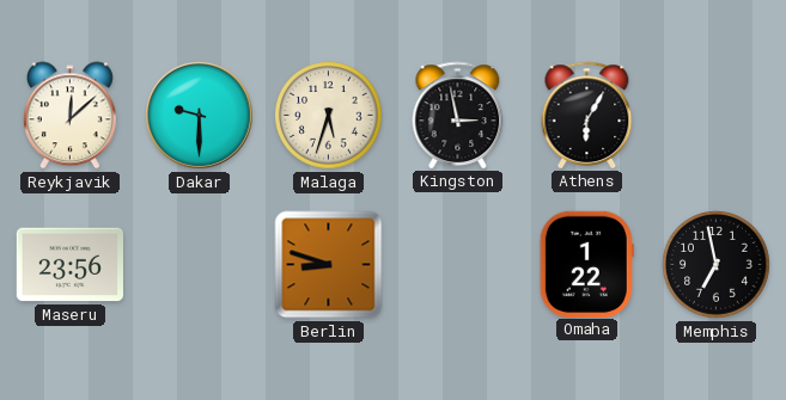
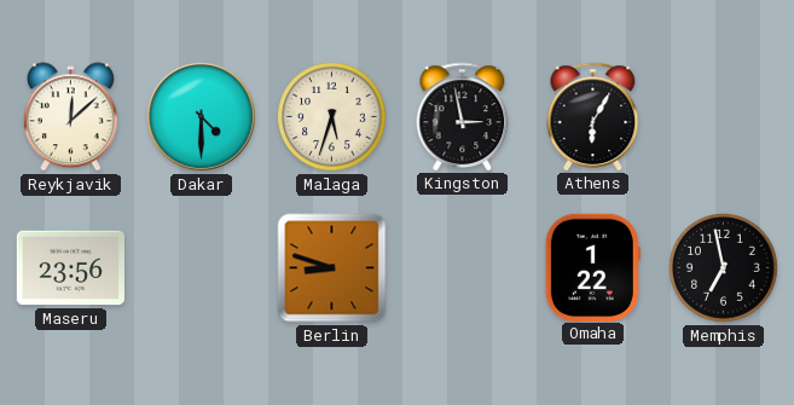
Dakar: 9:30 -> 4:30
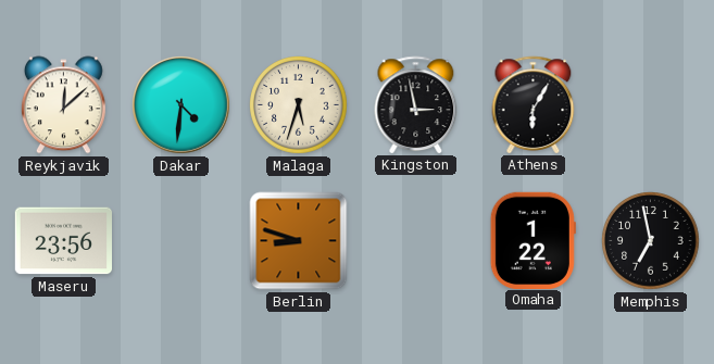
Dakar: 4:30 -> 4:31
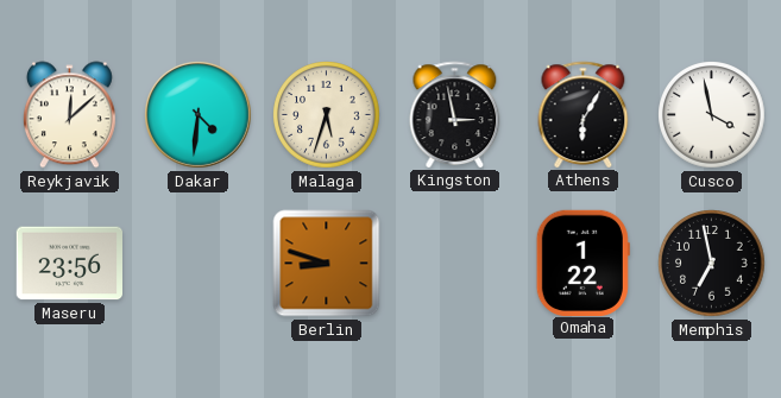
Cusco: none -> 3:58
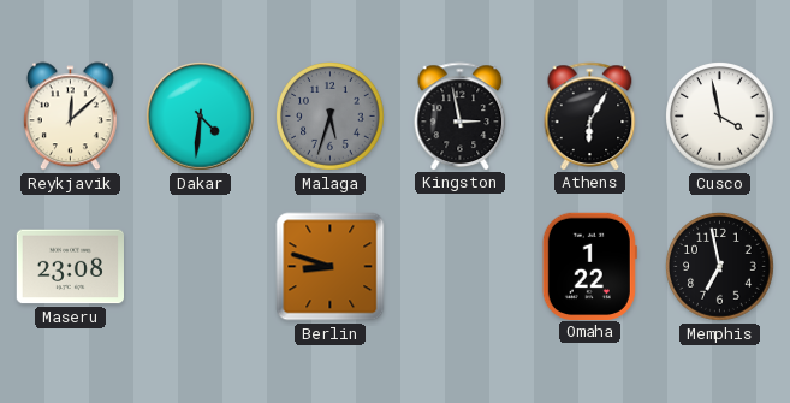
Malaga dial: cream -> grey
Maseru: 23:56 -> 23:08
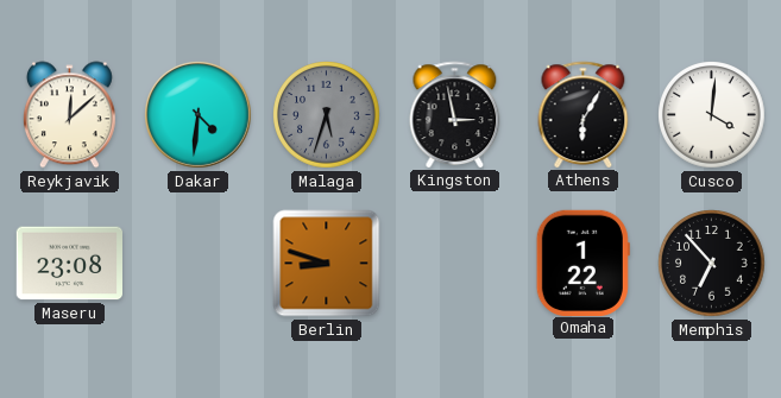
Cusco: 3:58 -> 4:01
Memphis: 6:58 -> 6:53
